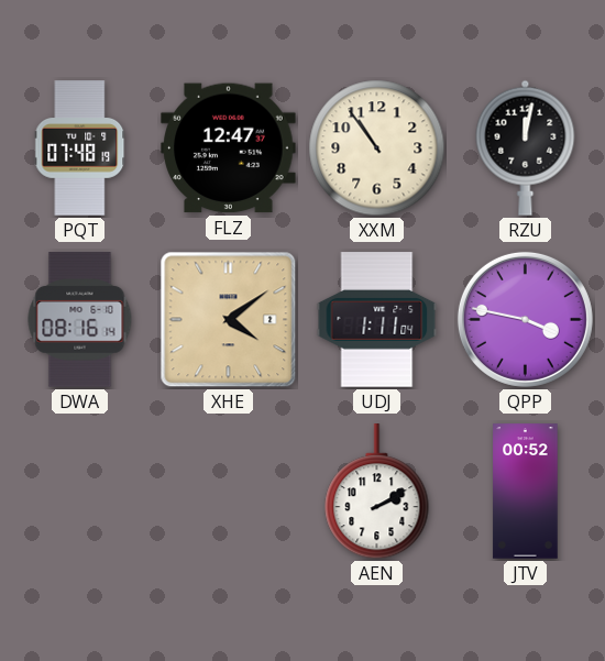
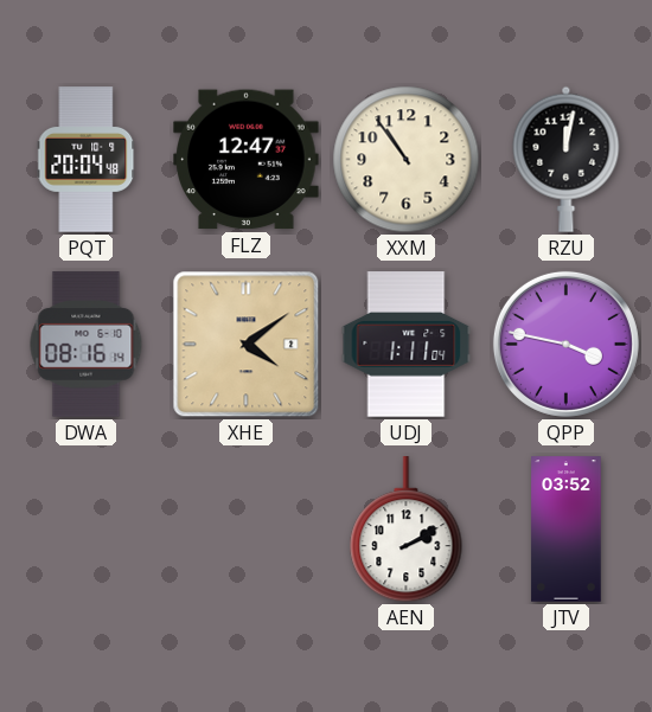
PQT: 07:48 -> 20:04
JTV: 00:52 -> 03:52
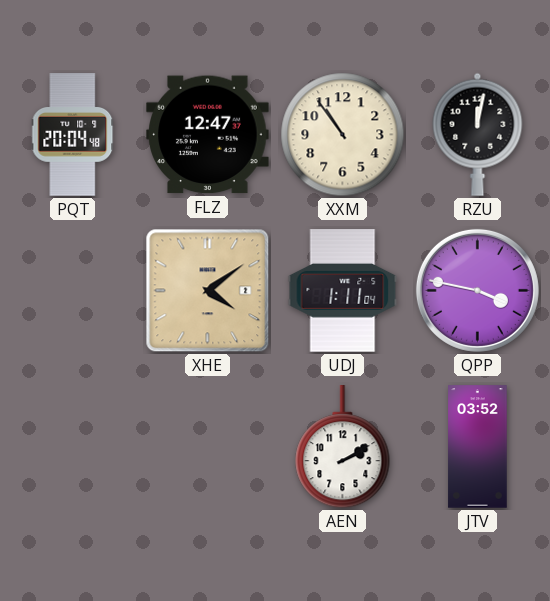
DWA: 08:16 -> none
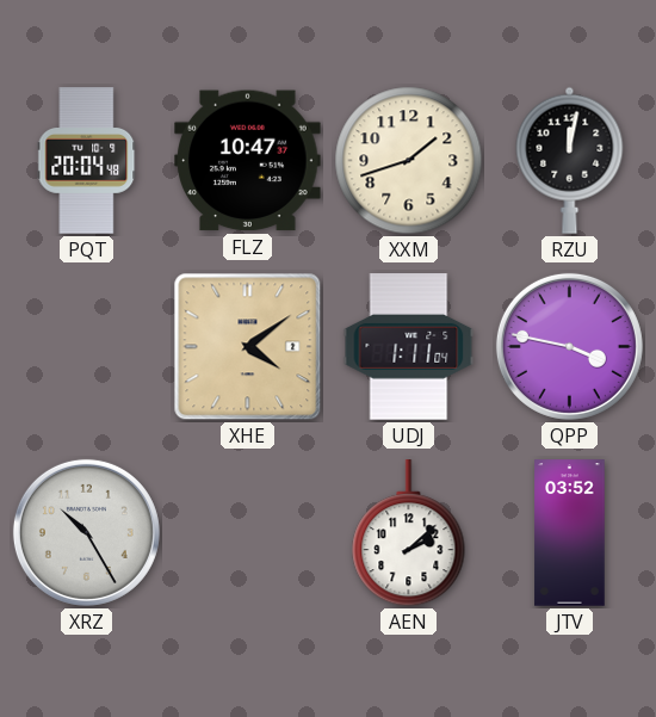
FLZ: 12:47 -> 10:47
XXM: 10:54 -> 1:42
XRZ: none -> 10:25
AEN: 2:10 -> 2:08
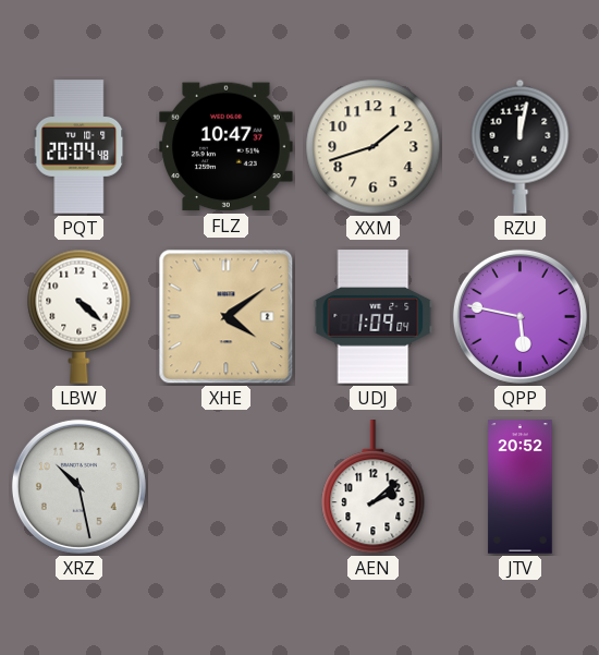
LBW: none -> 4:22
UDJ: 1:11 -> 1:09
QPP: 3:47 -> 5:47
XRZ: 10:25 -> 10:28
JTV: 03:52 -> 20:52
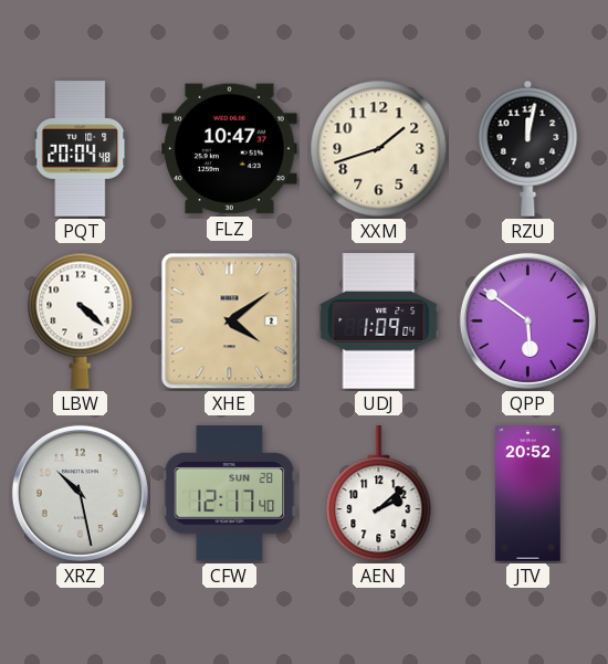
QPP: 5:47 -> 5:51
CFW: none -> 12:17
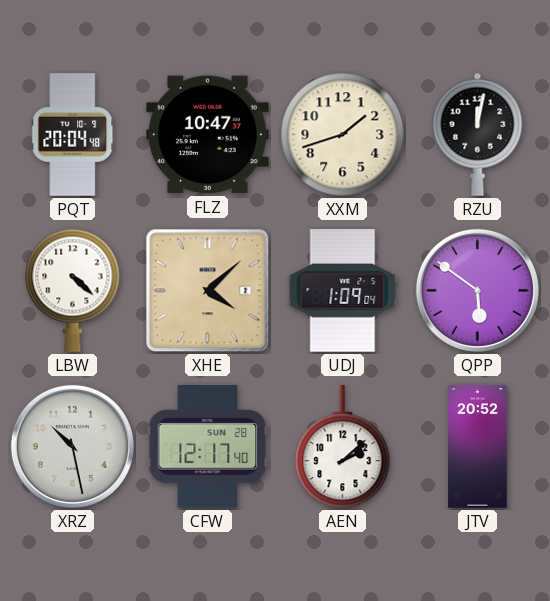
XHE: 4:09 -> 4:08
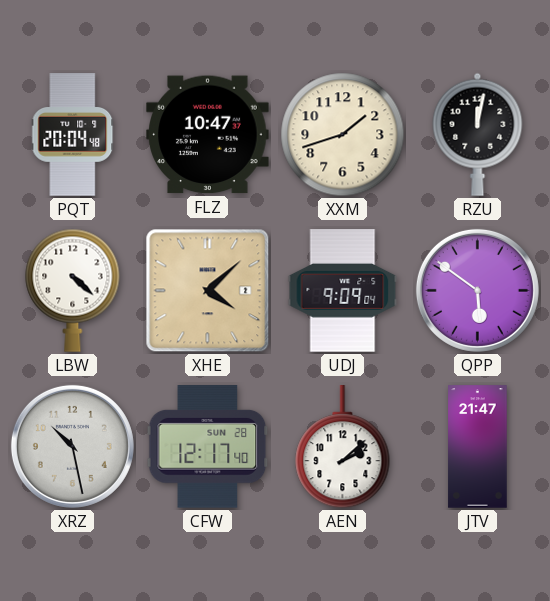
UDJ: 1:09 -> 9:09
JTV: 20:52 -> 21:47
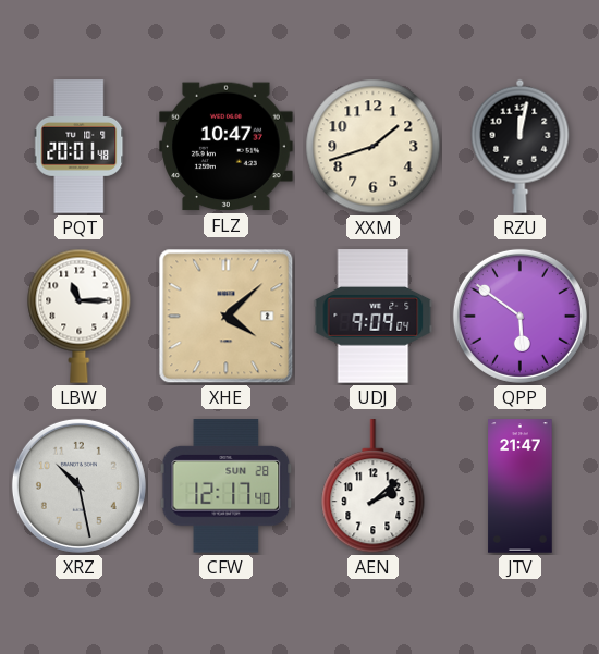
PQT: 20:04 -> 20:01
LBW: 4:22 -> 11:15
